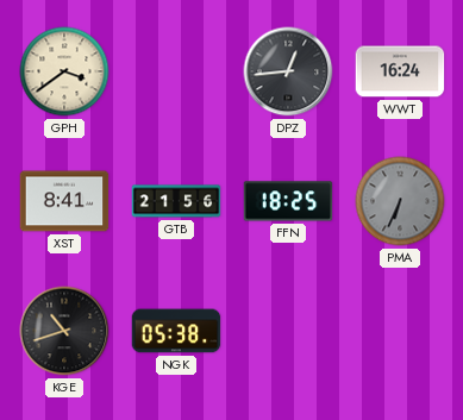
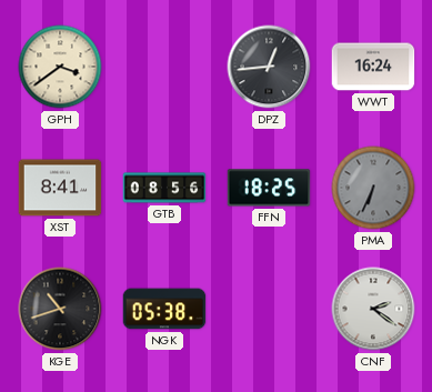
GTB: 21:56 -> 08:56
CNF: none -> 2:21
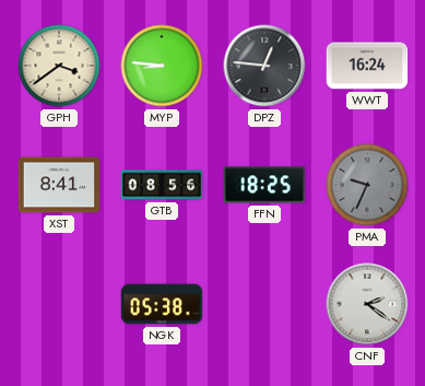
MYP: none -> 8:46
DPZ: 12:44 -> 12:46
PMA: 6:34 -> 9:34
KGE: 10:42 -> none
